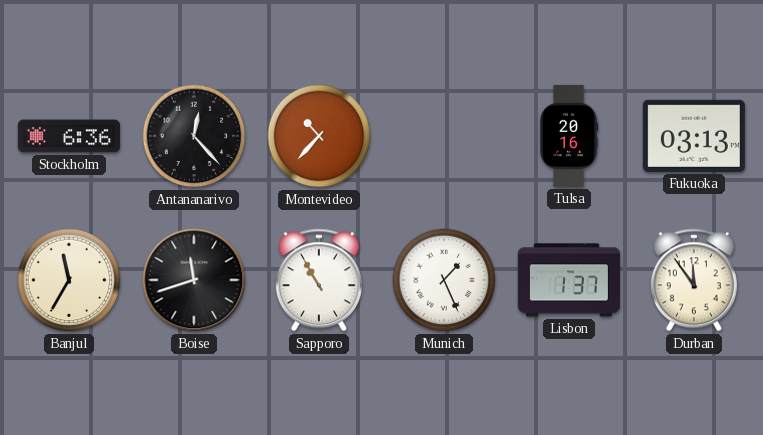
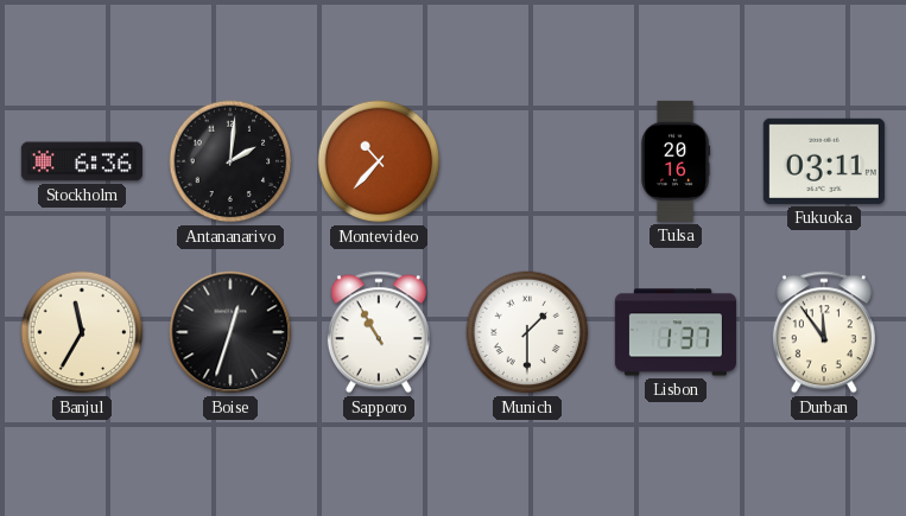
Antananarivo: 12:23 -> 2:01
Fukuoka: 03:13 -> 03:11
Boise: 11:42 -> 12:33
Munich: 1:26 -> 1:30
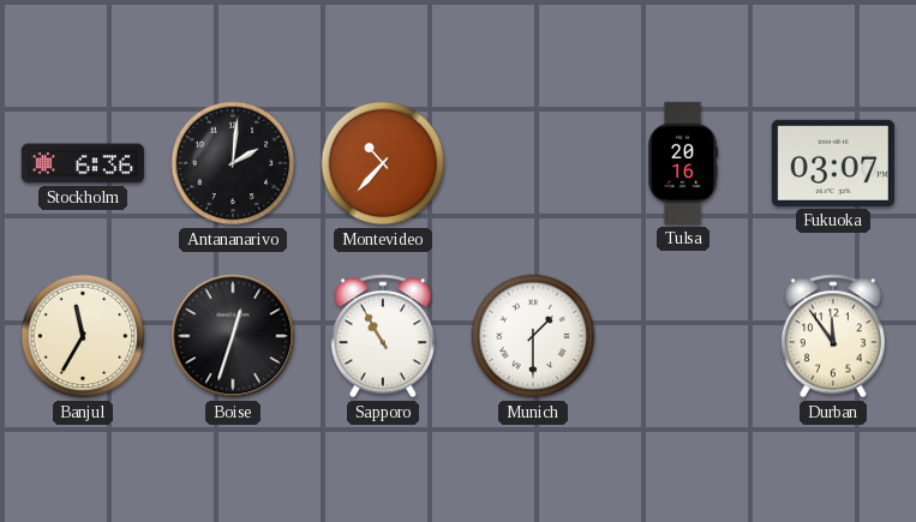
Fukuoka: 03:11 -> 03:07
Lisbon: 1:37 -> none
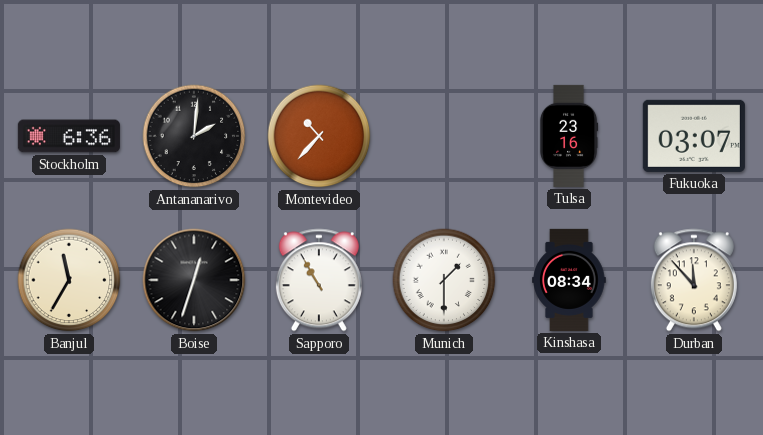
Tulsa: 20:16 -> 23:16
Kinshasa: none -> 08:34
Durban: 11:54 -> 11:53
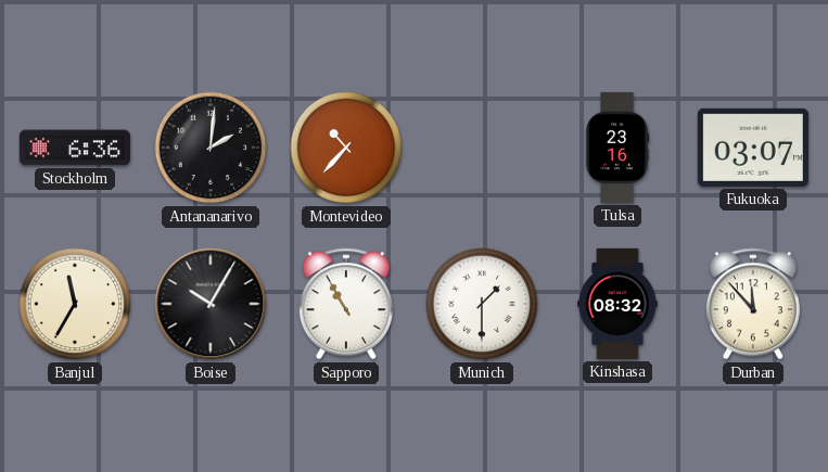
Boise: 12:33 -> 10:05
Kinshasa: 08:34 -> 08:32
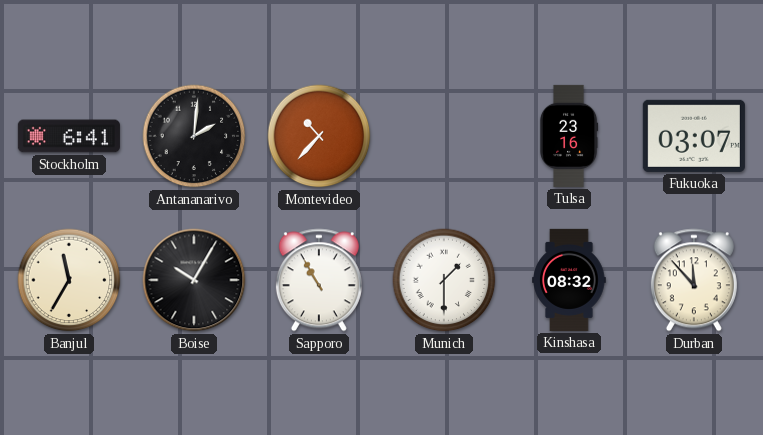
Stockholm: 6:36 -> 6:41
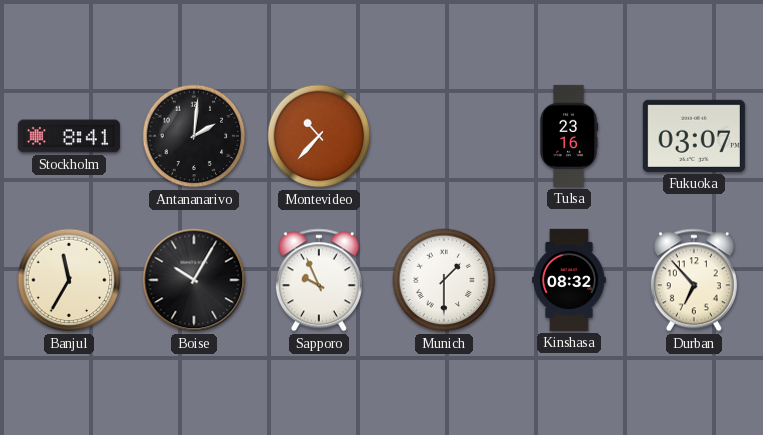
Stockholm: 6:41 -> 8:41
Sapporo: 10:55 -> 9:56
Durban: 11:53 -> 6:53
